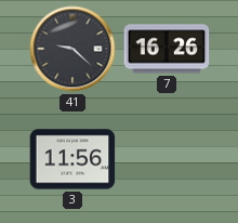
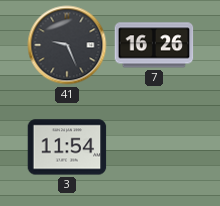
41: 9:22 -> 9:26
3: 11:56 -> 11:54
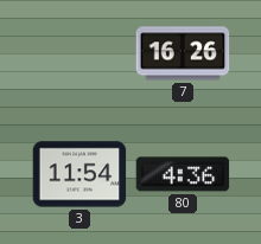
41: 9:26 -> none
80: none -> 4:36
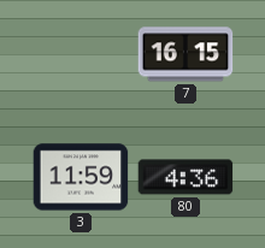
7: 16:26 -> 16:15
3: 11:54 -> 11:59
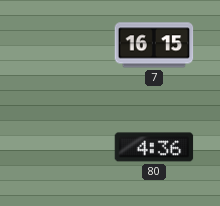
3: 11:59 -> none
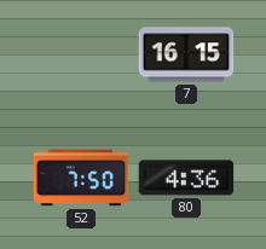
52: none -> 7:50
